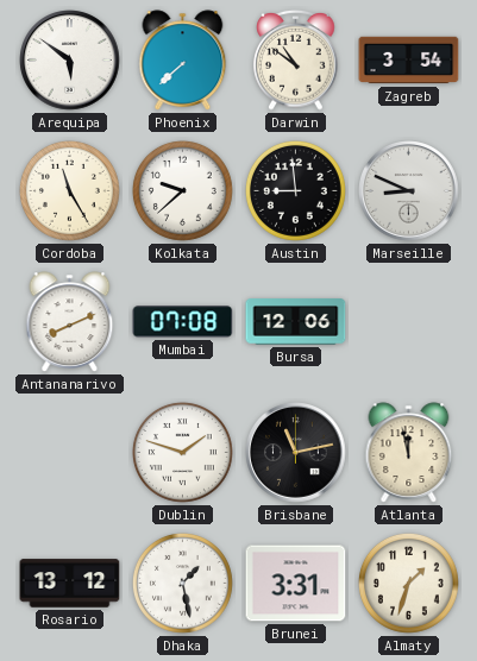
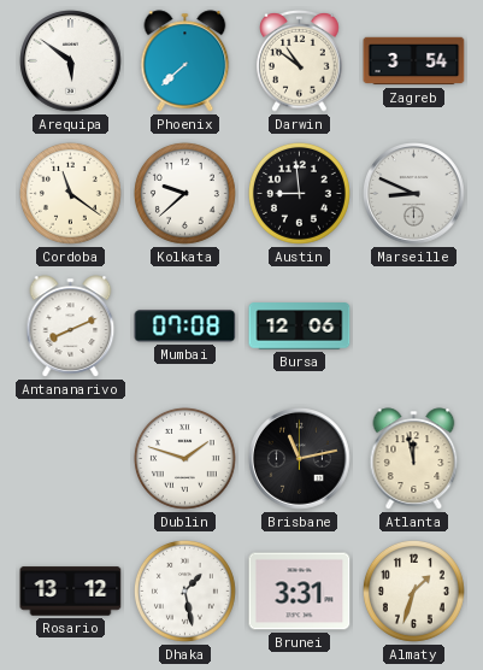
Cordoba: 11:25 -> 11:21
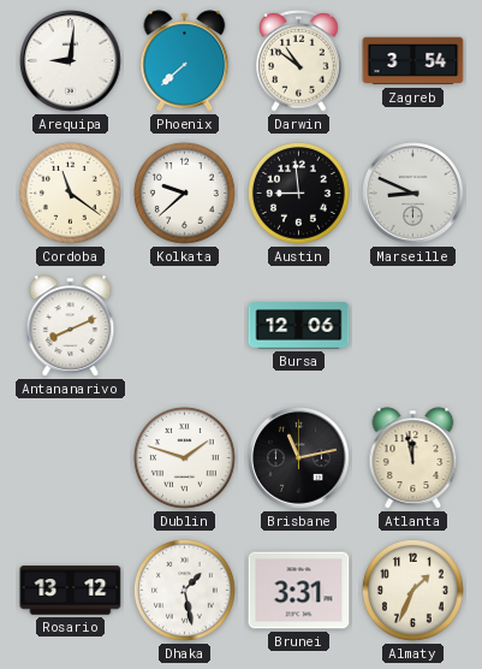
Arequipa: 5:51 -> 9:01
Mumbai: 07:08 -> none
Almaty: 1:33 -> 1:34
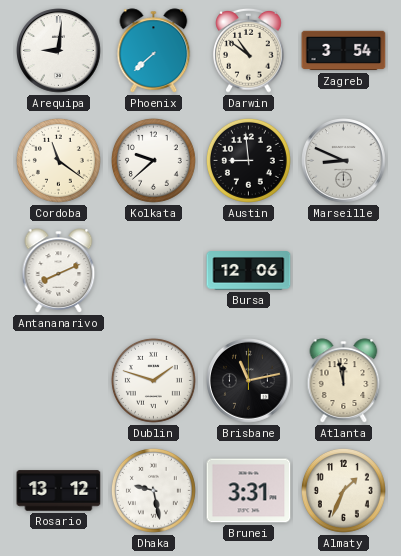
Dhaka: 1:28 -> 9:28
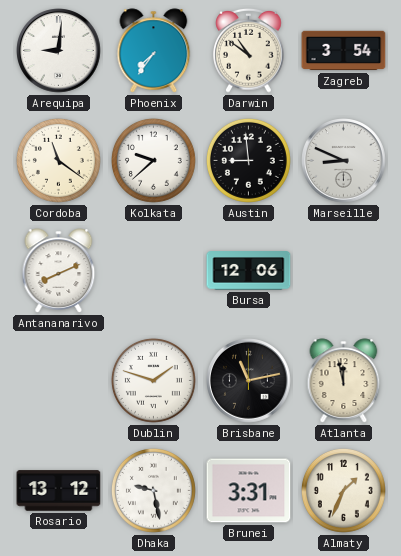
Phoenix: 7:38 -> 7:36
